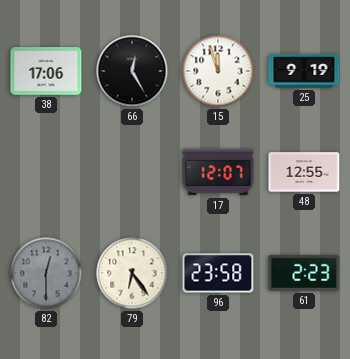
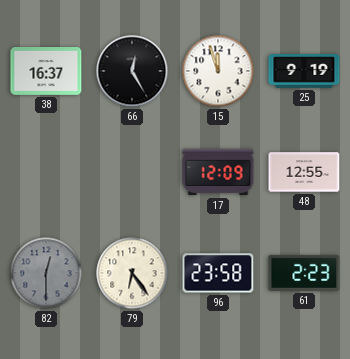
38: 17:06 -> 16:37
17: 12:07 -> 12:09
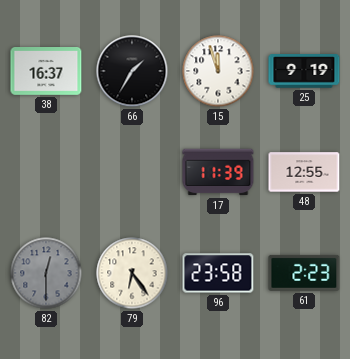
66: 12:25 -> 1:35
17: 12:09 -> 11:39
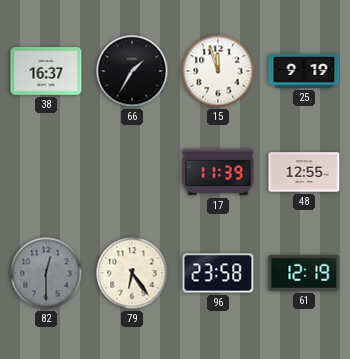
61: 2:23 -> 12:19
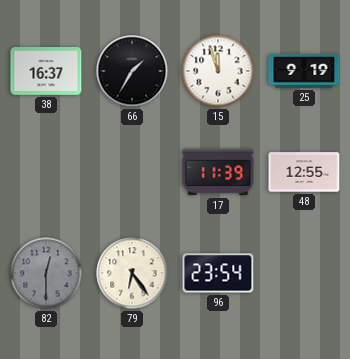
96: 23:58 -> 23:54
61: 12:19 -> none
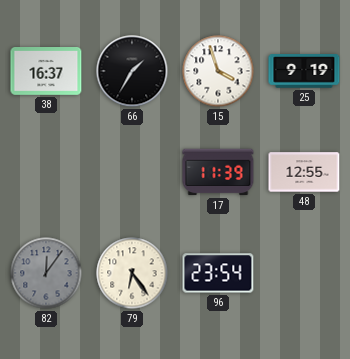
15: 11:57 -> 3:57
82: 12:30 -> 12:06
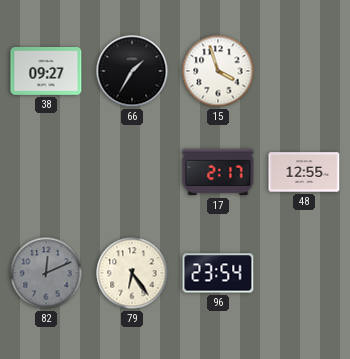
38: 16:37 -> 09:27
25: 9:19 -> none
17: 11:39 -> 2:17
82: 12:06 -> 12:11
